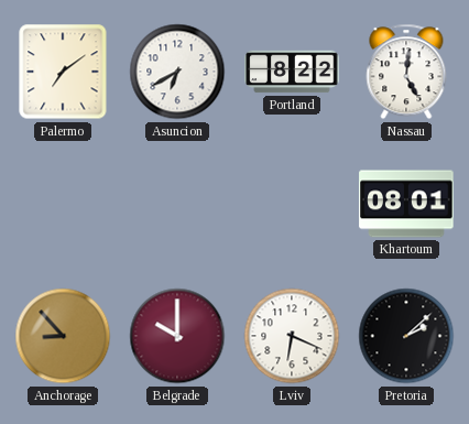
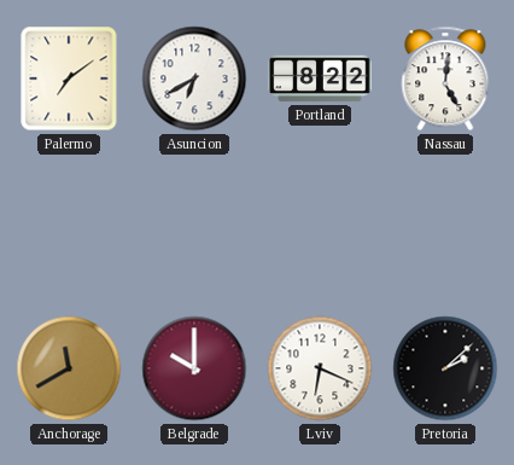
Khartoum: 08:01 -> none
Anchorage: 8:53 -> 11:40
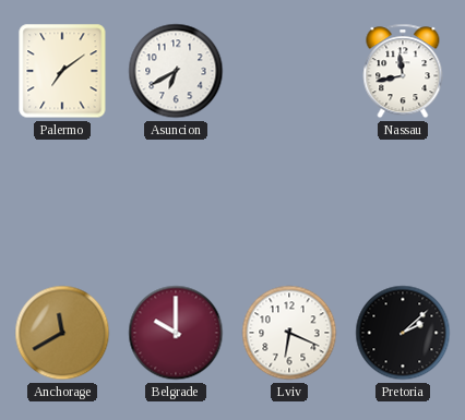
Portland: 8:22 -> none
Nassau: 5:01 -> 11:43
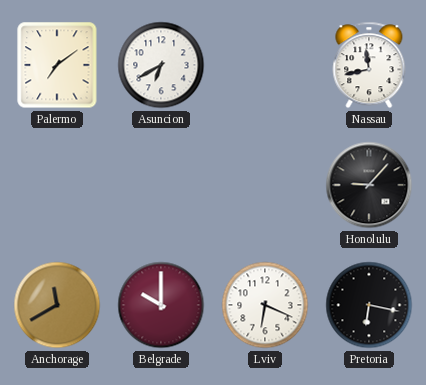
Honolulu: none -> 9:07
Pretoria: 2:08 -> 6:17
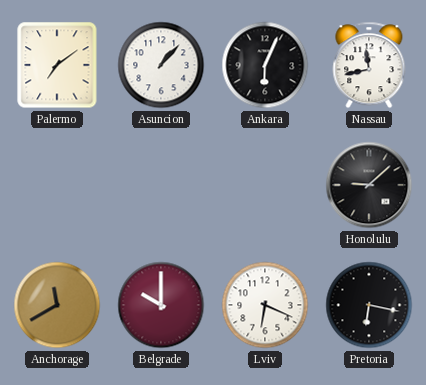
Asuncion: 6:40 -> 1:07
Ankara: none -> 6:04
Honolulu: 9:07 -> 9:08
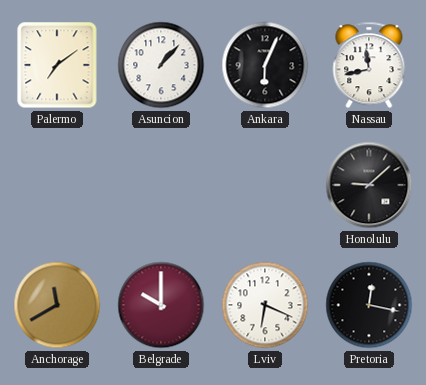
Pretoria: 6:17 -> 12:17
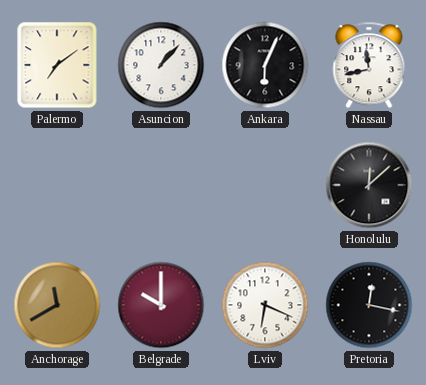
Honolulu: 9:08 -> 12:08
